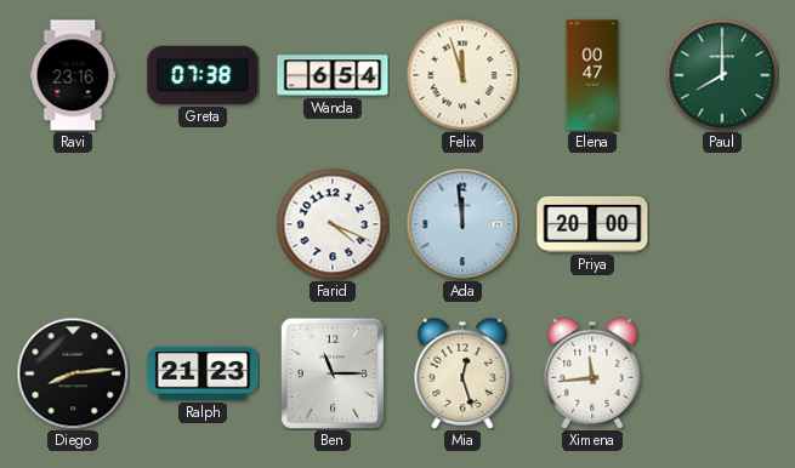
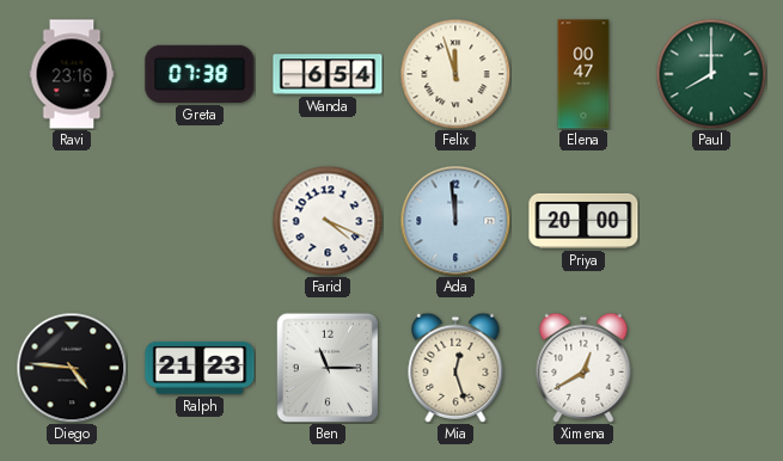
Diego: 8:14 -> 4:46
Ximena: 11:44 -> 12:40
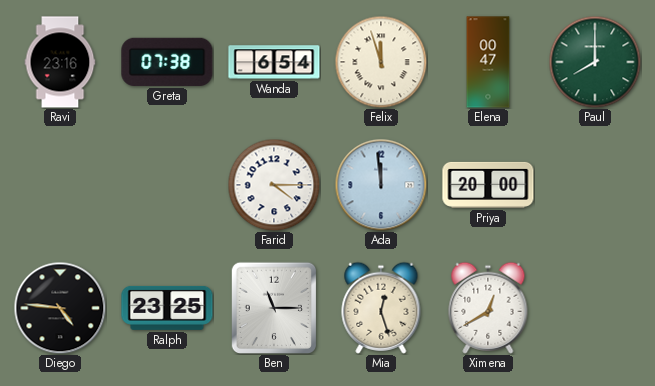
Farid: 4:19 -> 4:15
Ralph: 21:23 -> 23:25
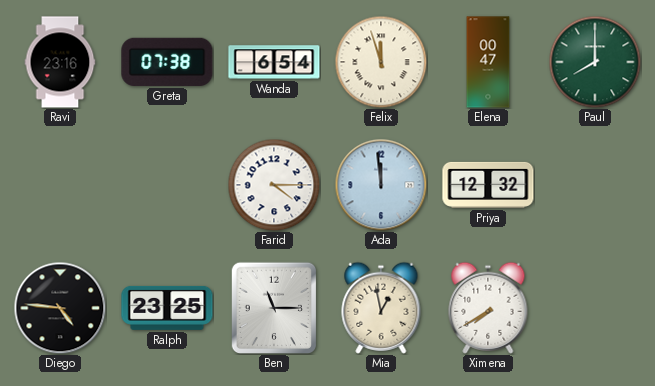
Priya: 20:00 -> 12:32
Mia: 12:27 -> 12:58
Ximena: 12:40 -> 7:40
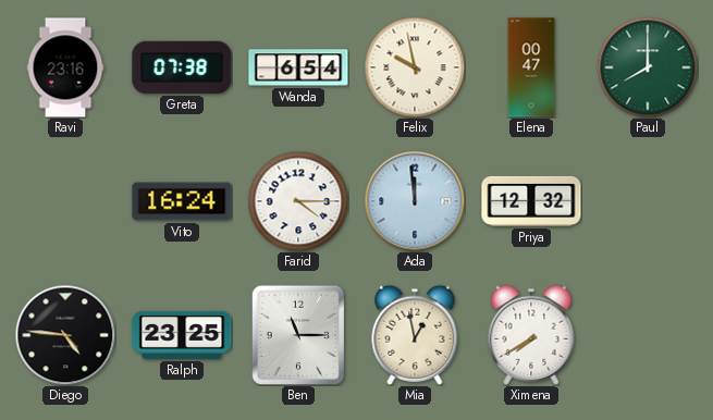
Felix: 11:57 -> 9:58
Vito: none -> 16:24
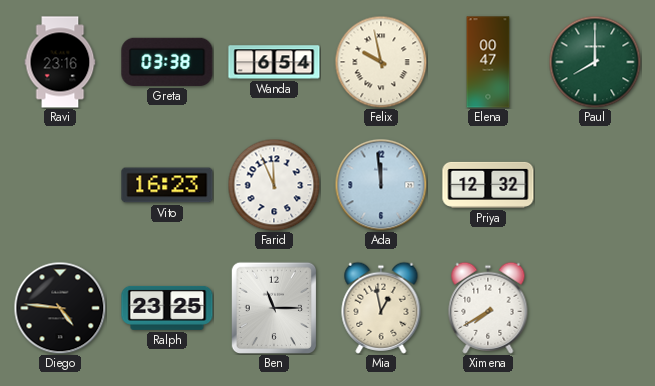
Greta: 07:38 -> 03:38
Vito: 16:24 -> 16:23
Farid: 4:15 -> 11:56
